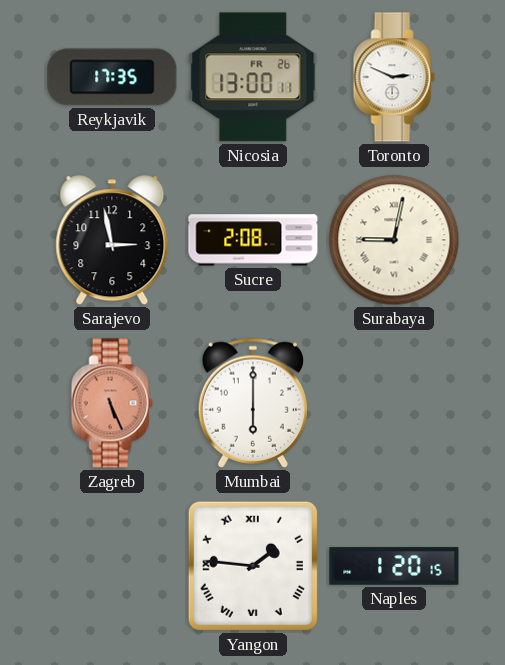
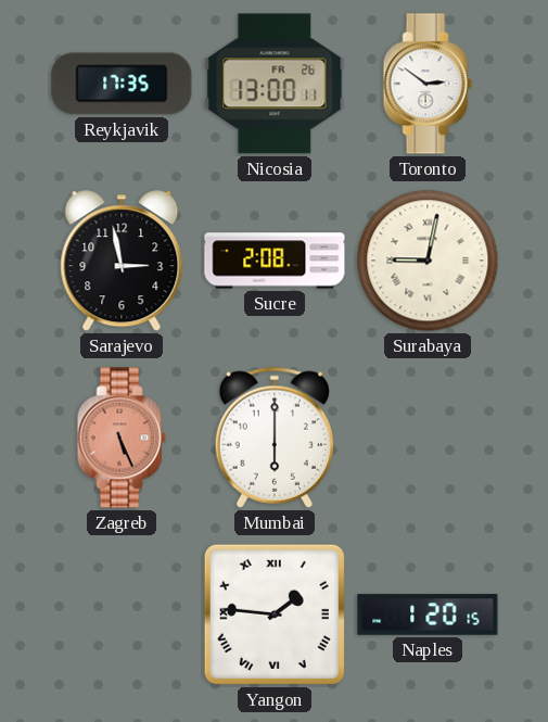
Toronto: 2:49 -> 2:51
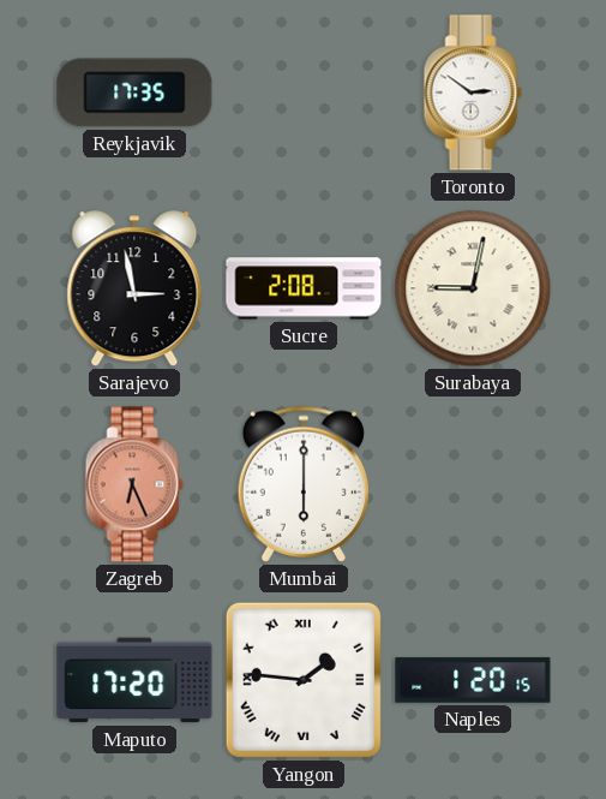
Nicosia: 13:00 -> none
Zagreb: 5:26 -> 6:26
Maputo: none -> 17:20
